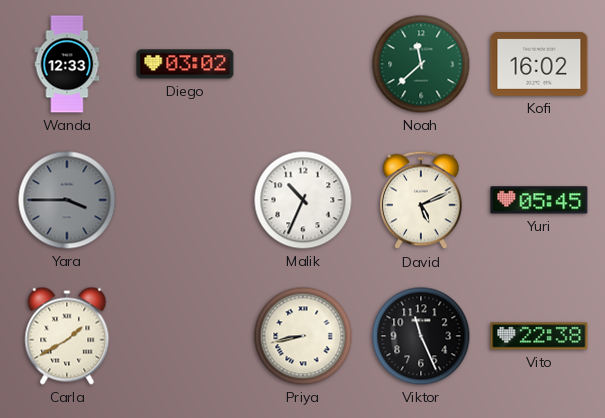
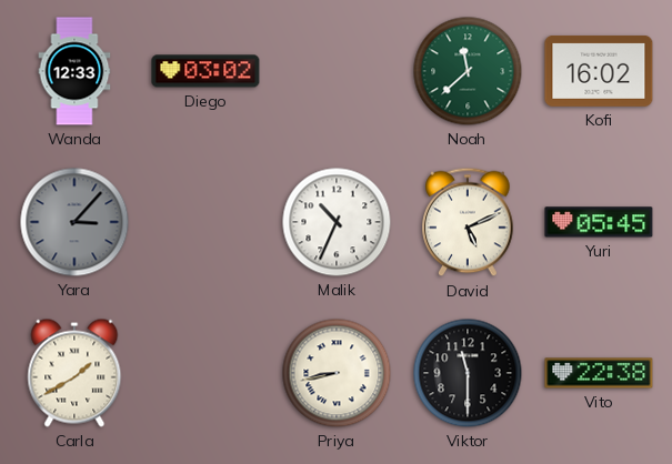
Yara: 3:45 -> 3:07
Viktor: 11:26 -> 11:30
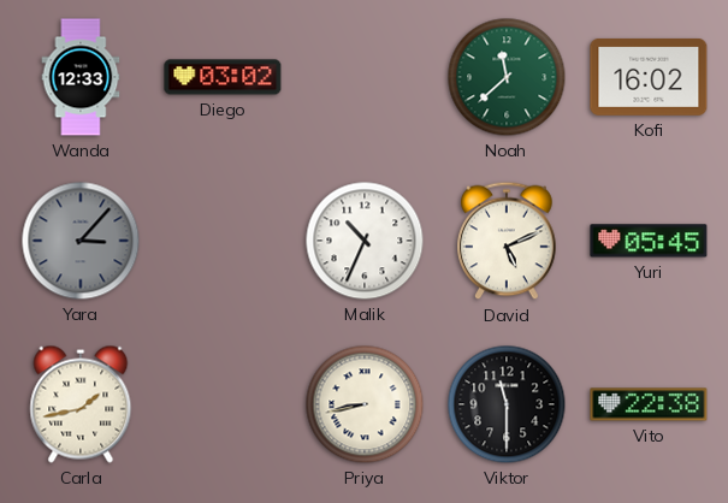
Carla: 1:40 -> 1:43
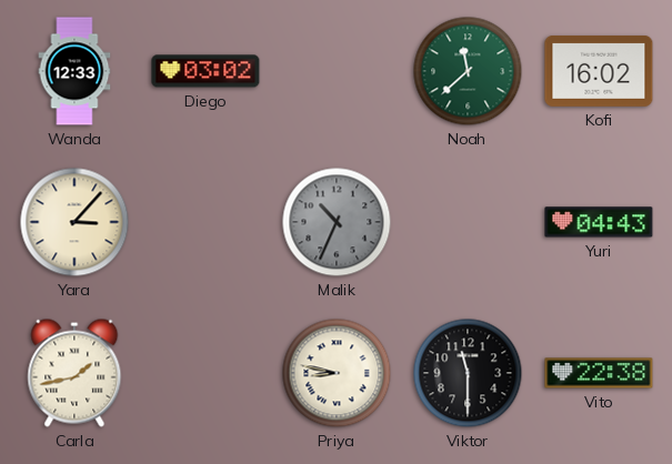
Yara dial: grey -> cream
Malik dial: white -> grey
David: 5:11 -> none
Yuri: 05:45 -> 04:43
Priya: 8:43 -> 8:47
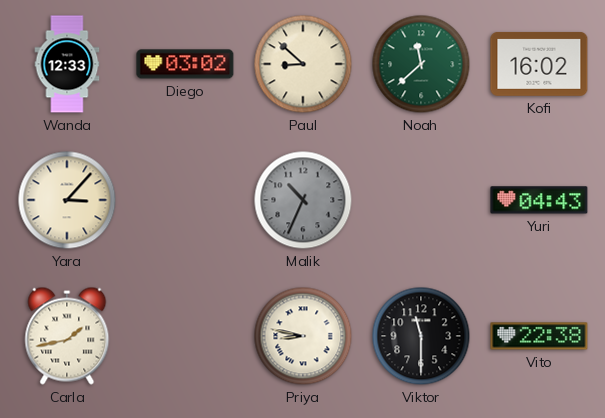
Paul: none -> 8:52
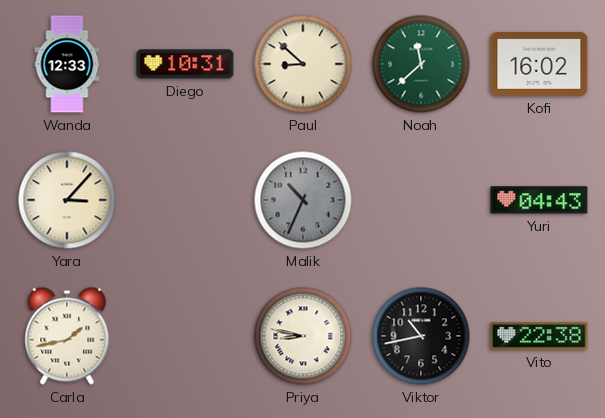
Diego: 03:02 -> 10:31
Viktor: 11:30 -> 10:43
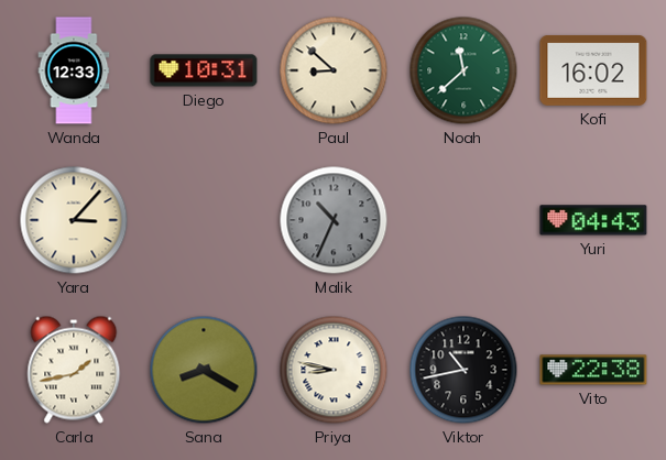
Sana: none -> 8:20
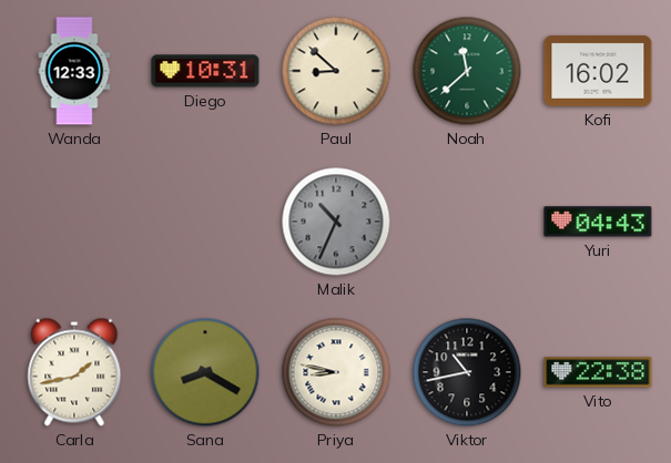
Yara: 3:07 -> none
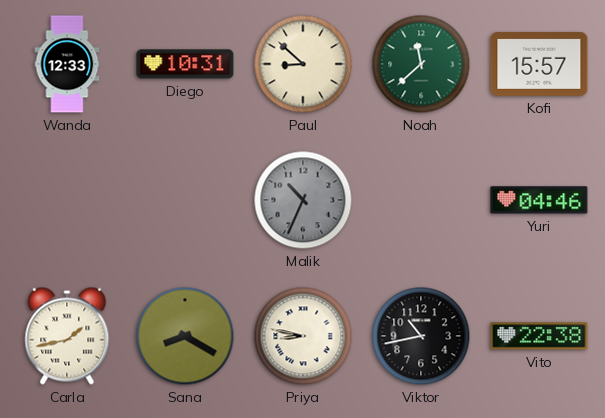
Kofi: 16:02 -> 15:57
Yuri: 04:43 -> 04:46
